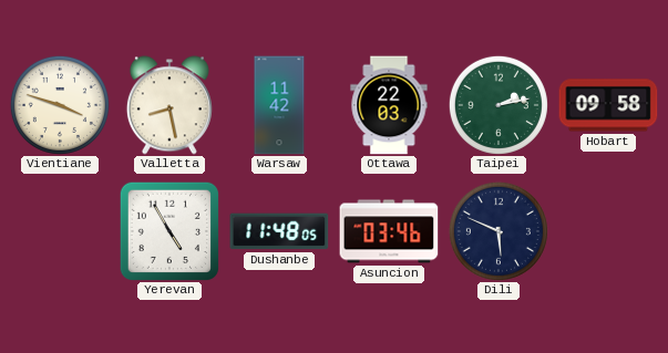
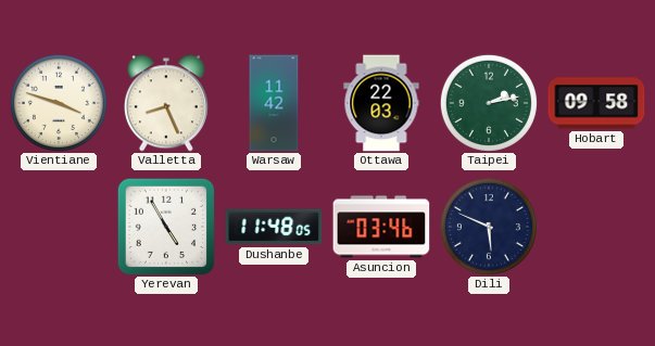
Valletta: 8:28 -> 8:26
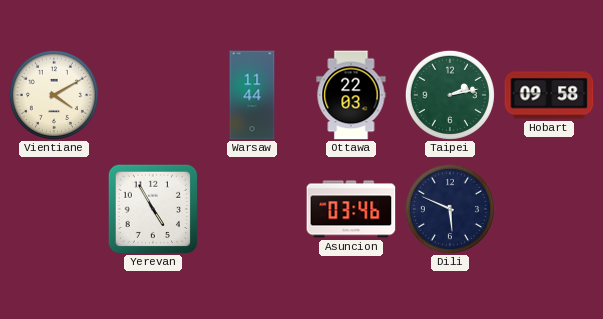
Vientiane: 3:48 -> 4:10
Valletta: 8:26 -> none
Warsaw: 11:42 -> 11:44
Dushanbe: 11:48 -> none
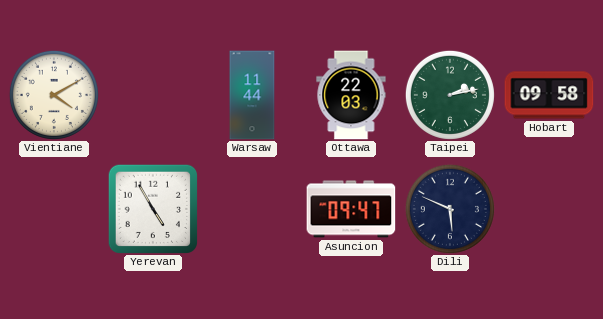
Asuncion: 03:46 -> 09:47
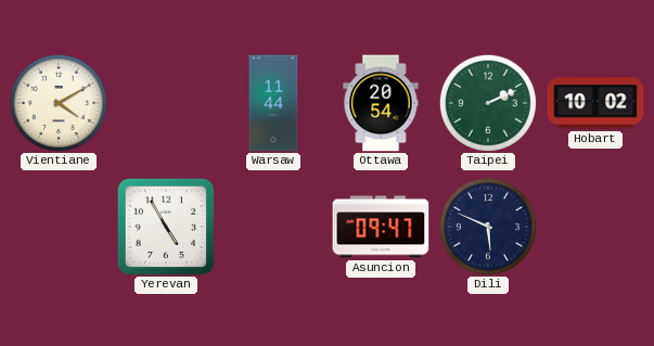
Ottawa: 22:03 -> 20:54
Taipei: 2:13 -> 2:11
Hobart: 09:58 -> 10:02
